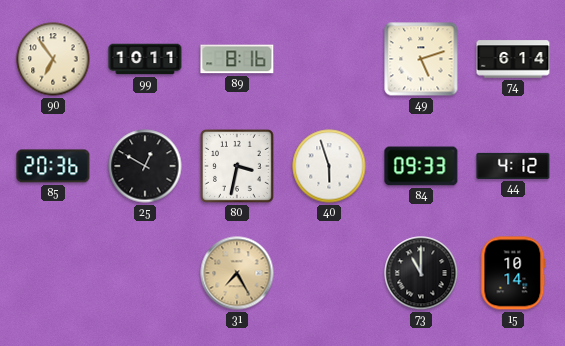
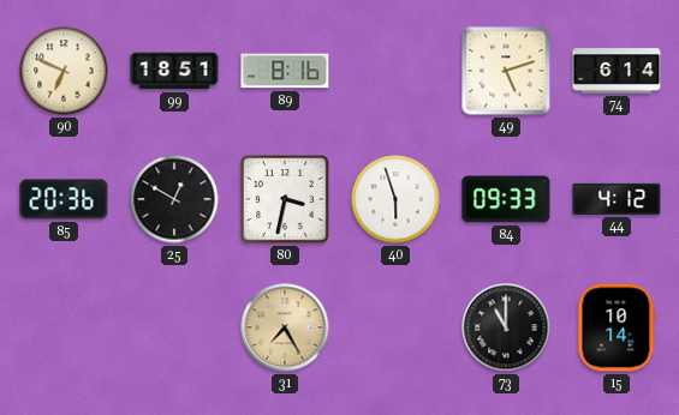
90: 6:54 -> 6:49
99: 10:11 -> 18:51
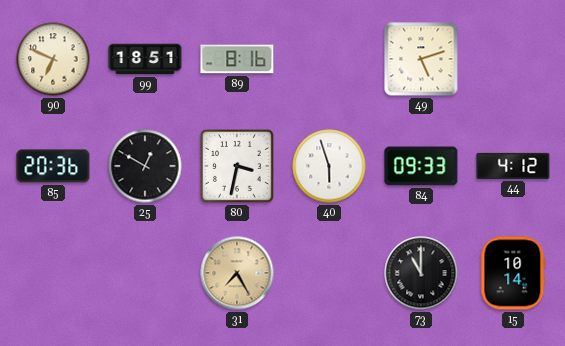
74: 6:14 -> none
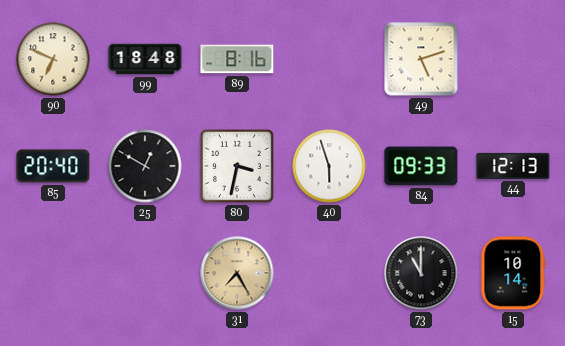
99: 18:51 -> 18:48
85: 20:36 -> 20:40
44: 4:12 -> 12:13
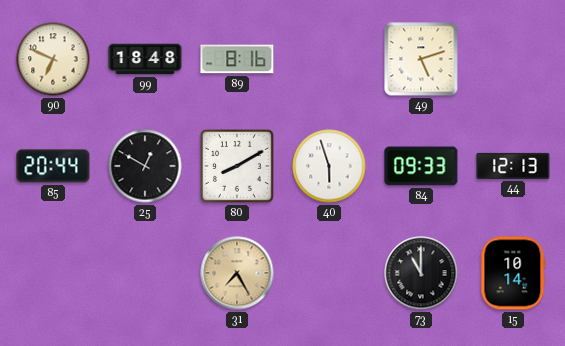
85: 20:40 -> 20:44
80: 3:32 -> 8:10
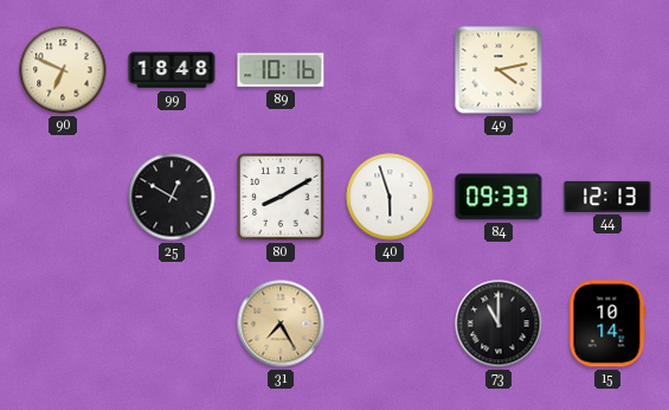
89: 8:16 -> 10:16
49: 5:12 -> 4:13
85: 20:44 -> none
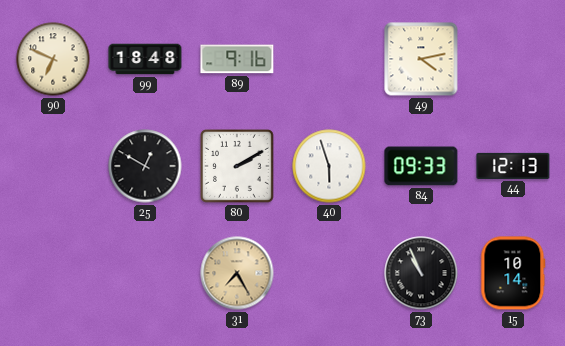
89: 10:16 -> 9:16
80: 8:10 -> 2:10
73: 11:00 -> 10:56
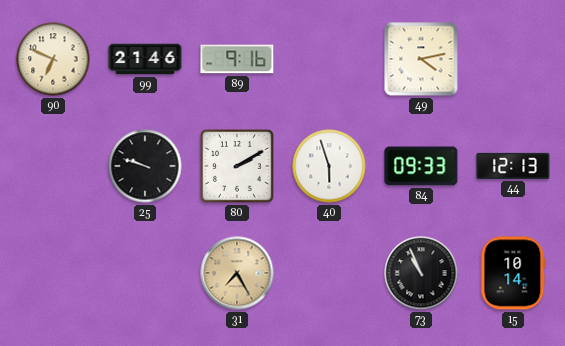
99: 18:48 -> 21:46
25: 12:50 -> 9:48
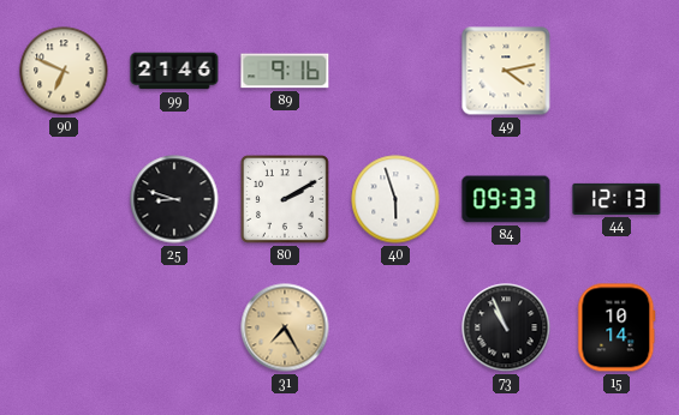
25: 9:48 -> 8:48
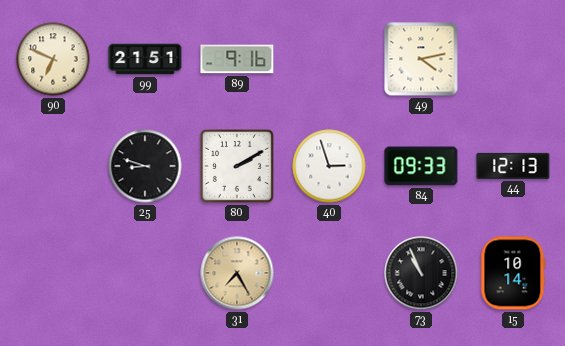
99: 21:46 -> 21:51
40: 5:57 -> 2:57
